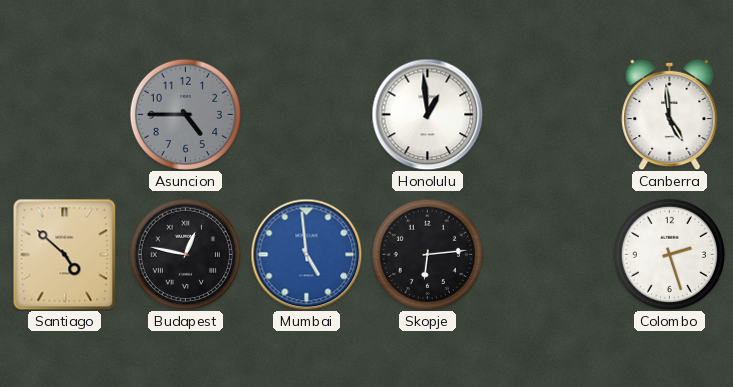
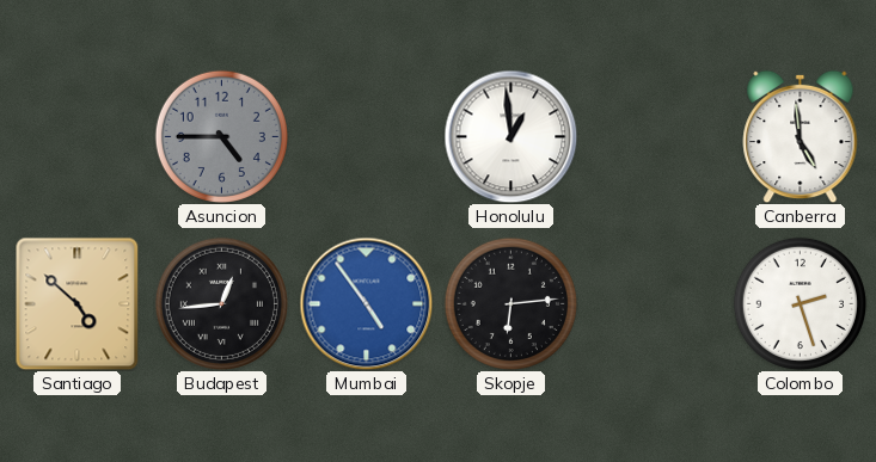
Budapest: 12:47 -> 12:44
Mumbai: 4:59 -> 4:54
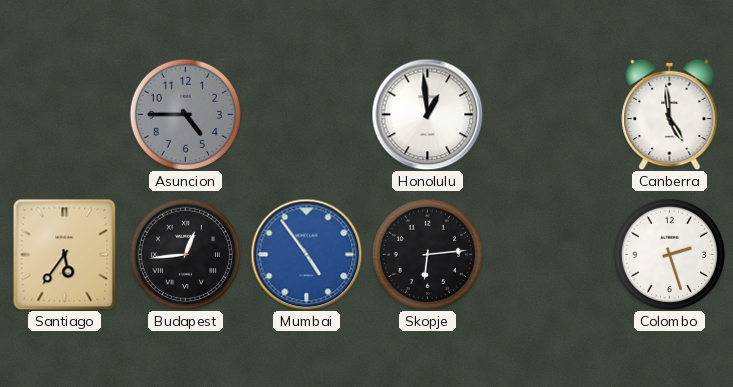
Santiago: 4:52 -> 5:36
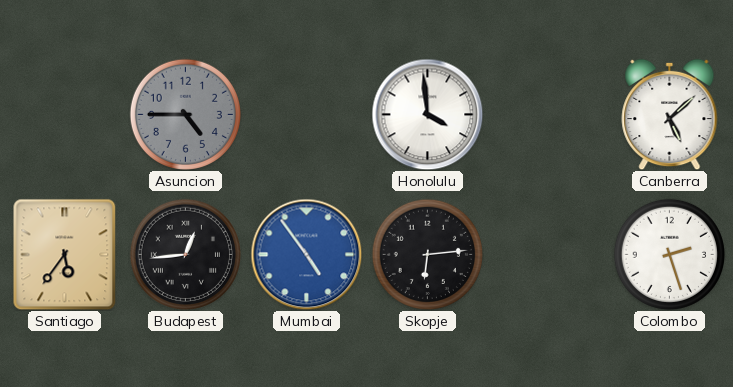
Honolulu: 12:59 -> 3:59
Canberra: 4:59 -> 5:08
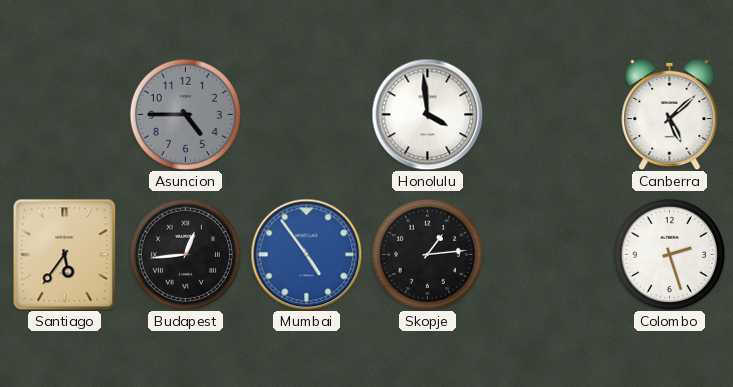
Skopje: 6:14 -> 1:14
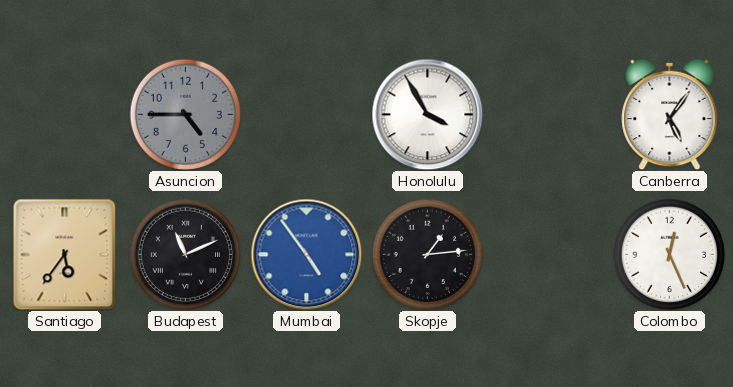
Honolulu: 3:59 -> 3:55
Canberra: 5:08 -> 5:06
Budapest: 12:44 -> 11:11
Colombo: 2:27 -> 12:26
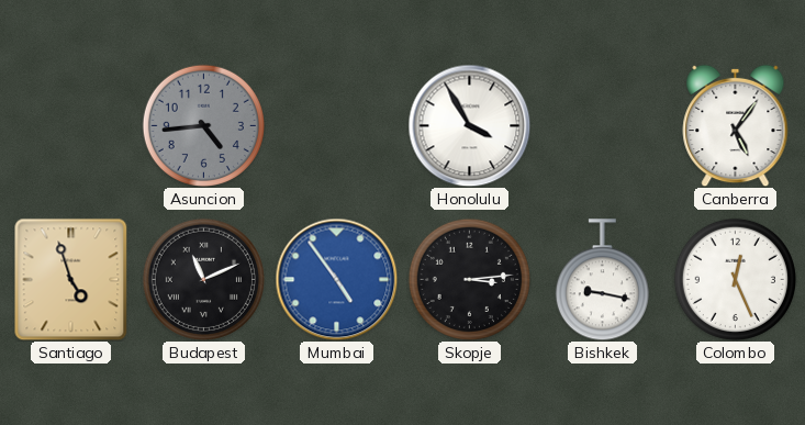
Asuncion: 4:45 -> 4:44
Santiago: 5:36 -> 4:57
Skopje: 1:14 -> 3:14
Bishkek: none -> 9:17
